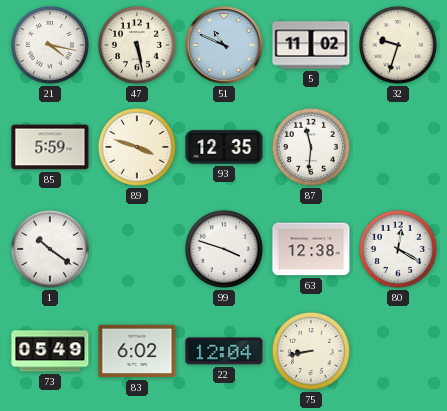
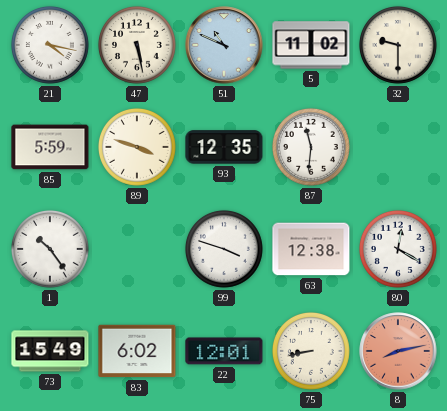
32: 9:33 -> 9:30
1: 10:21 -> 10:24
73: 05:49 -> 15:49
22: 12:04 -> 12:01
8: none -> 8:13
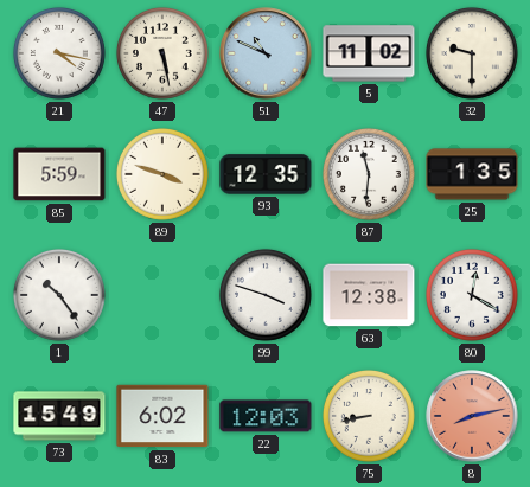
25: none -> 1:35
22: 12:01 -> 12:03
